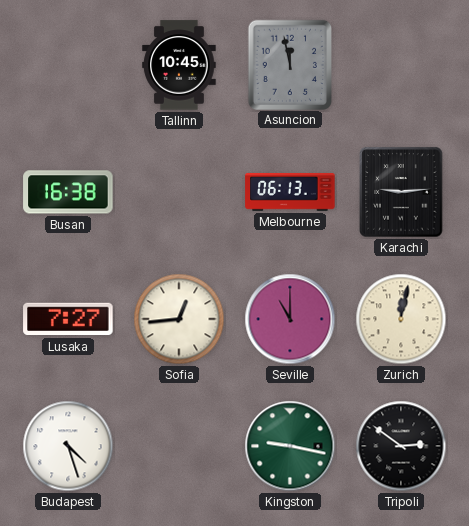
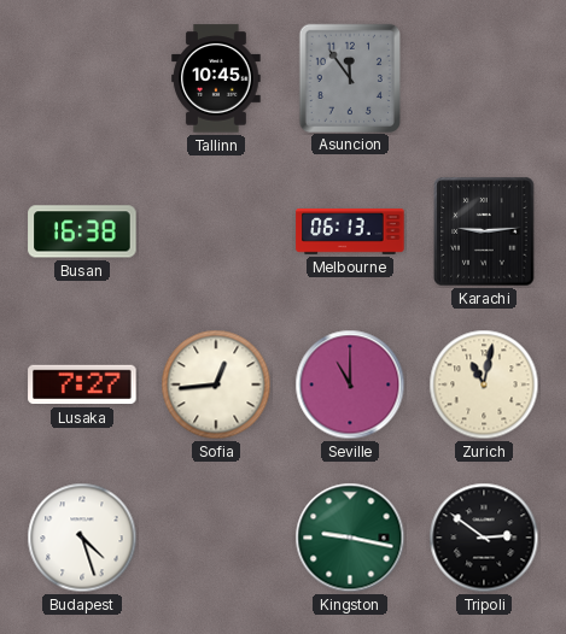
Asuncion: 11:58 -> 11:54
Zurich: 12:02 -> 11:02
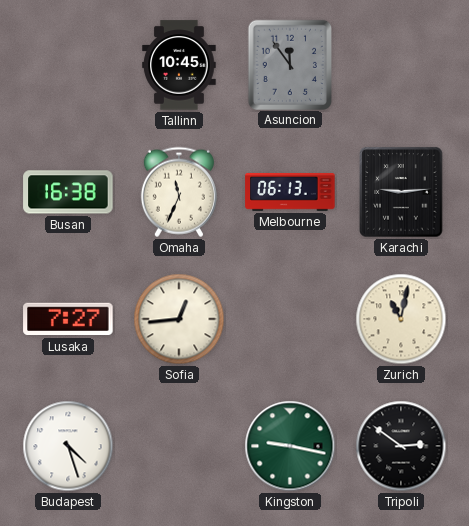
Omaha: none -> 11:34
Seville: 11:00 -> none
